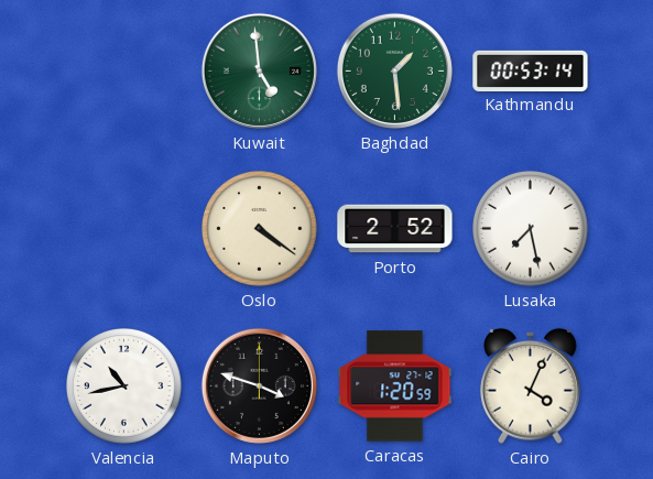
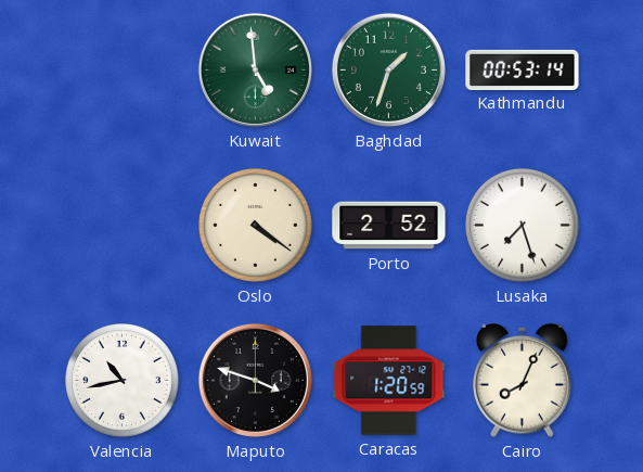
Baghdad: 1:29 -> 1:33
Lusaka: 7:28 -> 7:27
Cairo: 4:04 -> 8:04
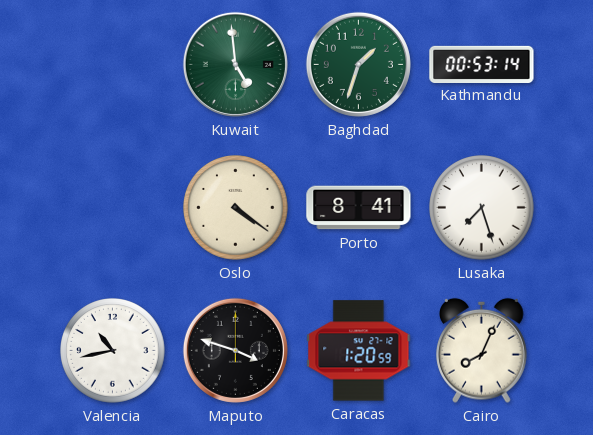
Porto: 2:52 -> 8:41
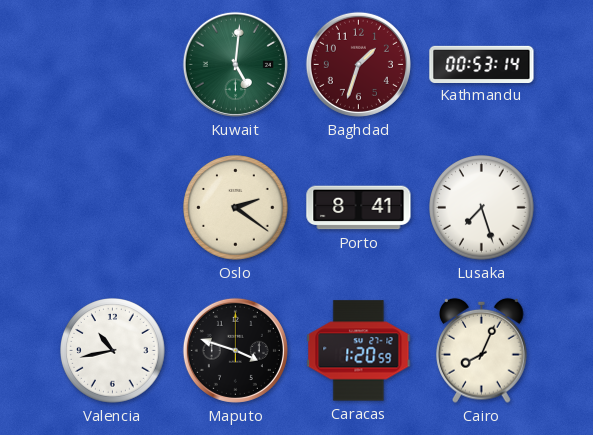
Kuwait: 4:59 -> 5:01
Baghdad dial: green -> burgundy
Oslo: 4:21 -> 2:21
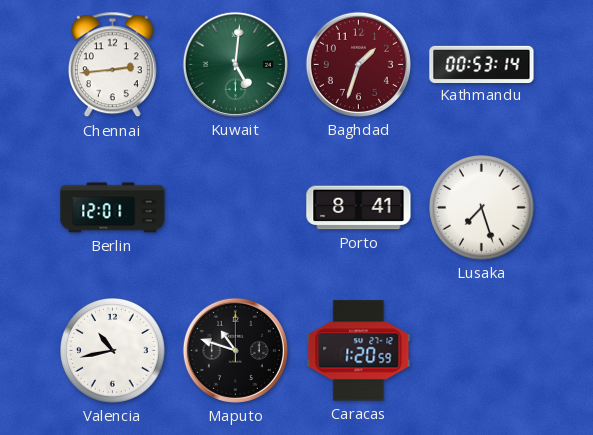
Chennai: none -> 2:44
Berlin: none -> 12:01
Oslo: 2:21 -> none
Maputo: 3:48 -> 10:48
Cairo: 8:04 -> none
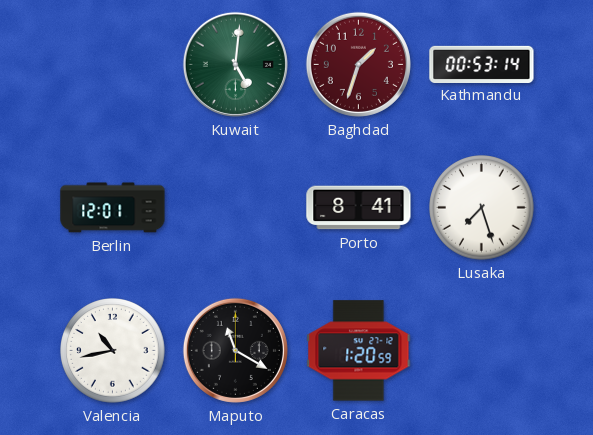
Chennai: 2:44 -> none
Maputo: 10:48 -> 11:20
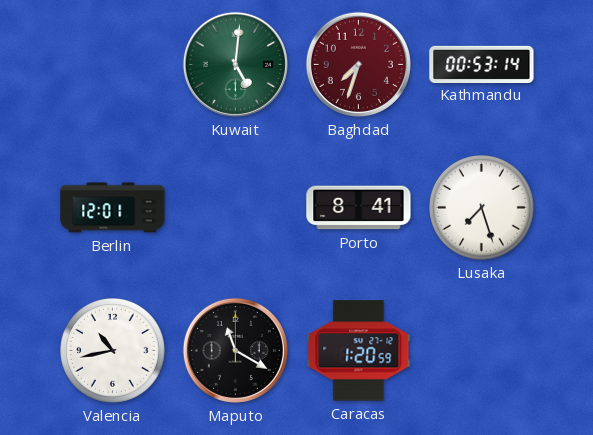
Baghdad: 1:33 -> 7:33
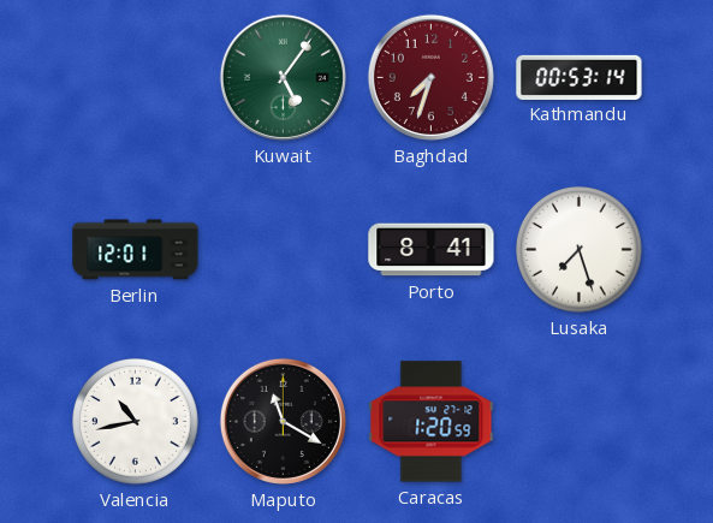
Kuwait: 5:01 -> 5:06
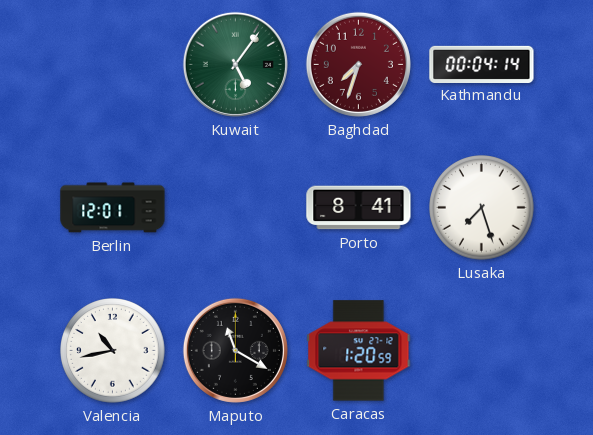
Kathmandu: 00:53 -> 00:04
